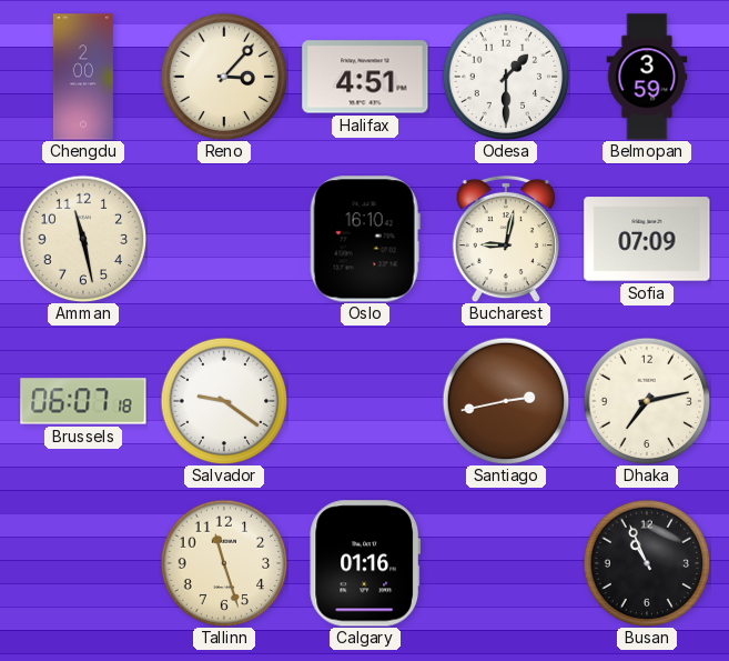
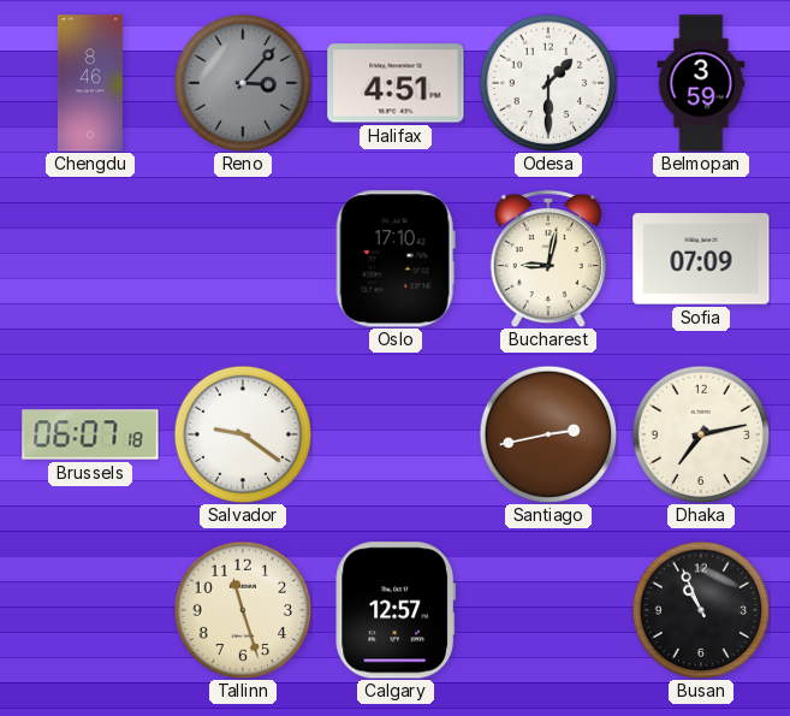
Chengdu: 2:00 -> 8:46
Reno dial: cream -> grey
Amman: 11:28 -> none
Oslo: 16:10 -> 17:10
Calgary: 01:16 -> 12:57
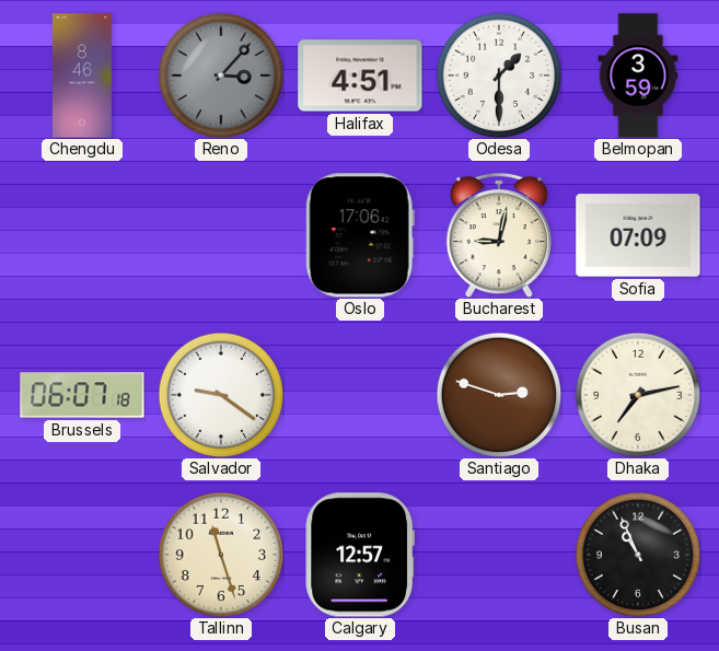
Oslo: 17:10 -> 17:06
Santiago: 2:43 -> 2:48
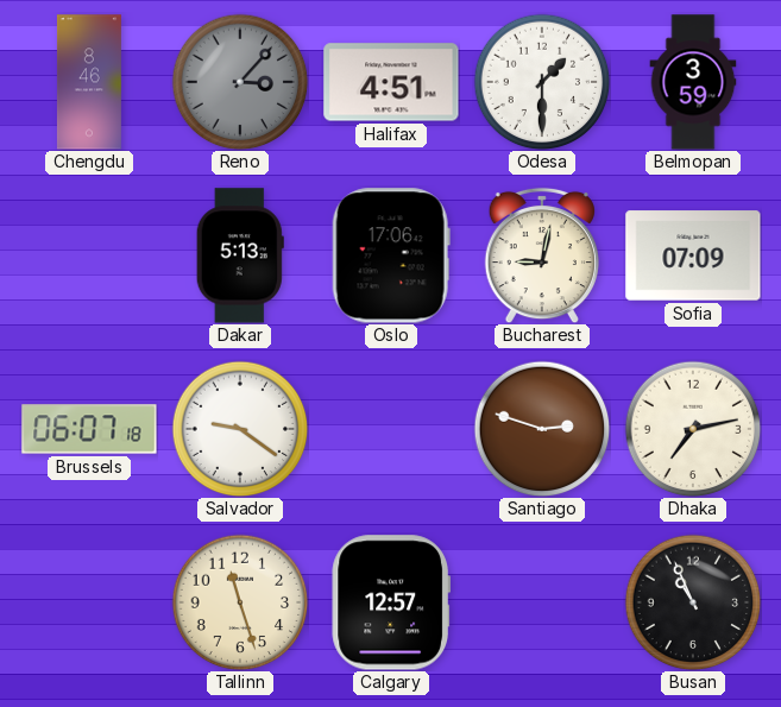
Dakar: none -> 5:13
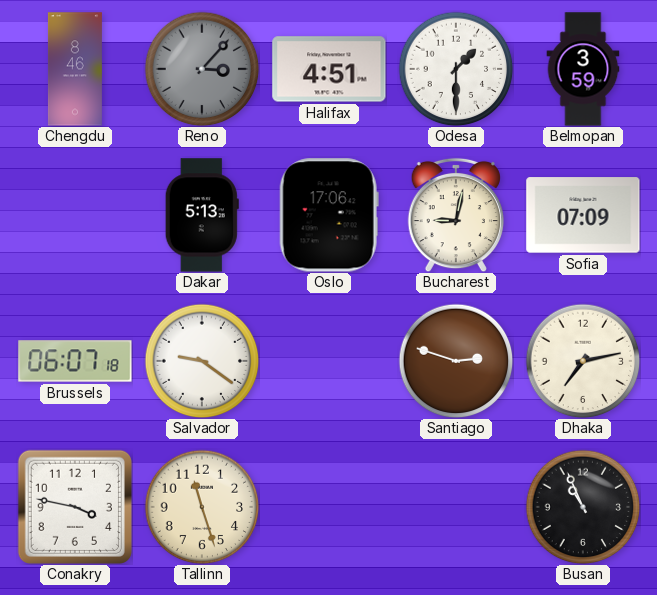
Conakry: none -> 3:47
Calgary: 12:57 -> none
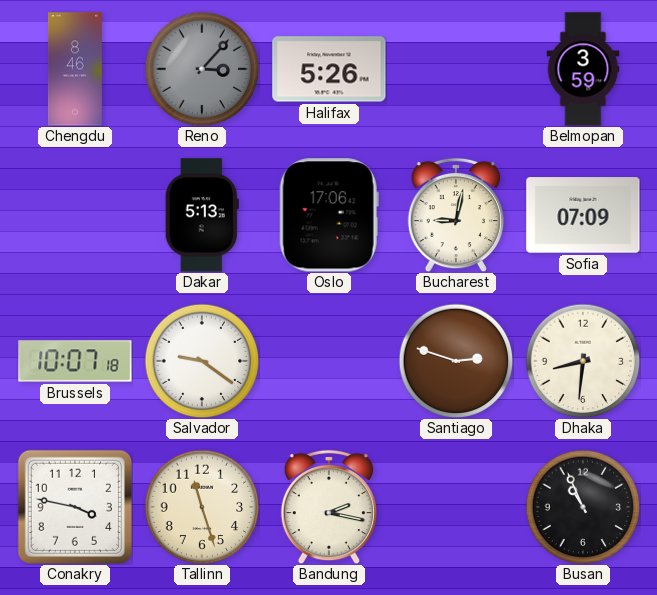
Halifax: 4:51 -> 5:26
Odesa: 1:30 -> none
Brussels: 06:07 -> 10:07
Dhaka: 7:13 -> 8:31
Bandung: none -> 2:17
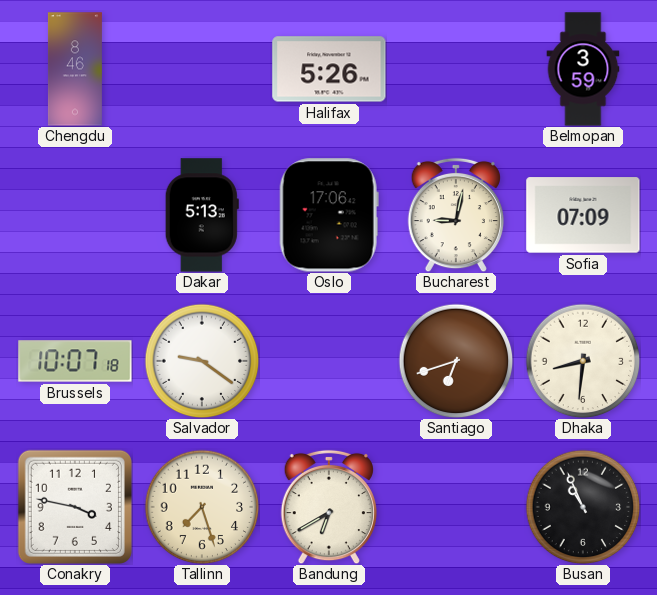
Reno: 3:07 -> none
Santiago: 2:48 -> 6:42
Tallinn: 11:27 -> 7:27
Bandung: 2:17 -> 6:40
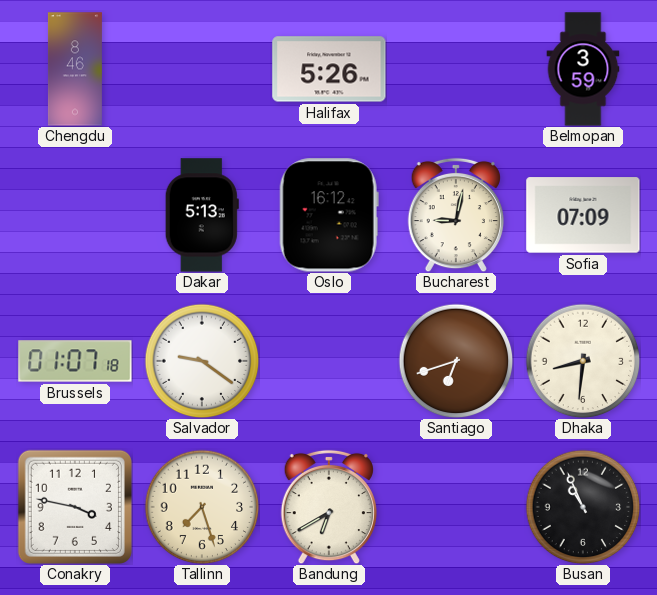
Oslo: 17:06 -> 16:12
Brussels: 10:07 -> 01:07
